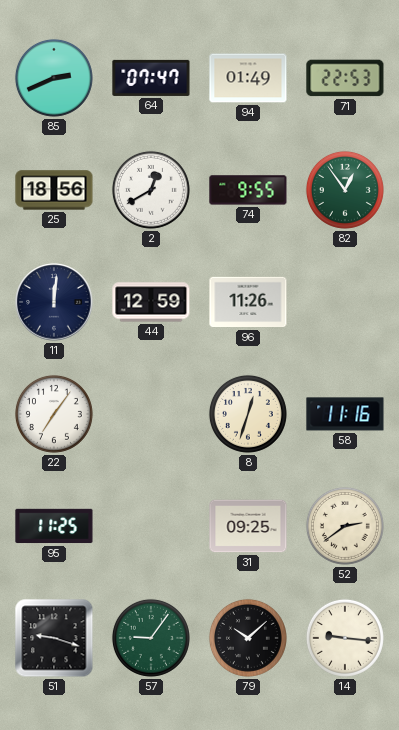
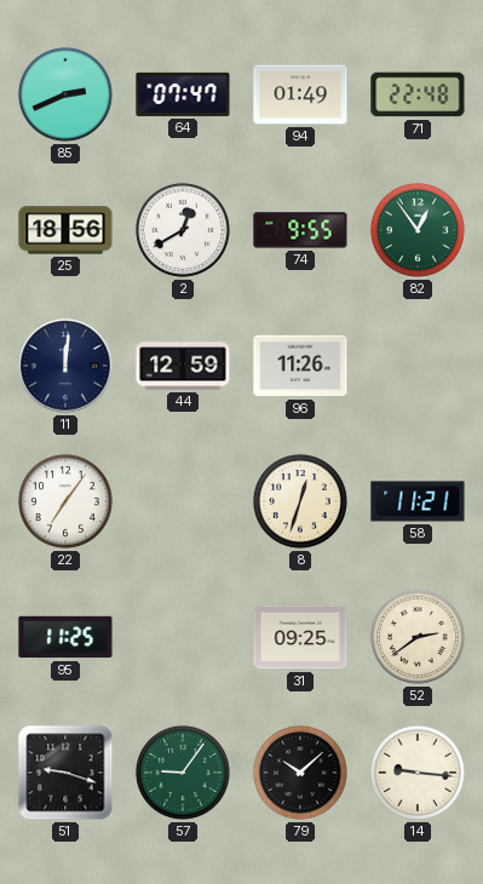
71: 22:53 -> 22:48
58: 11:16 -> 11:21
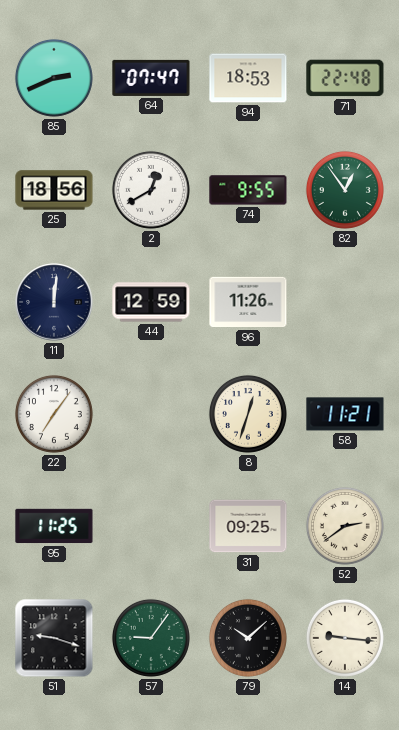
94: 01:49 -> 18:53
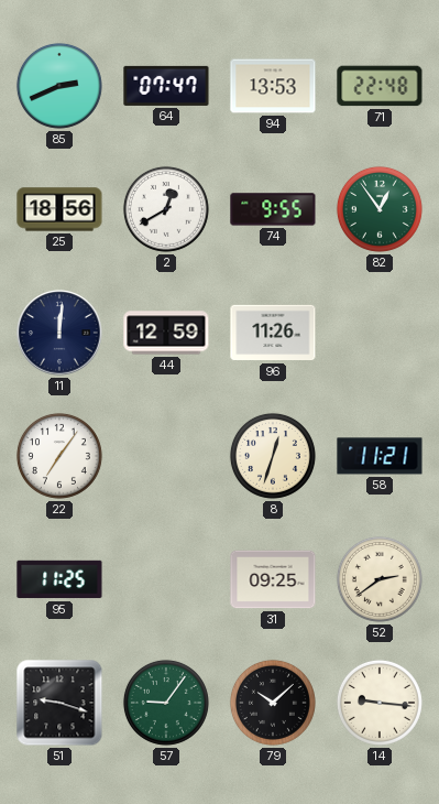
94: 18:53 -> 13:53
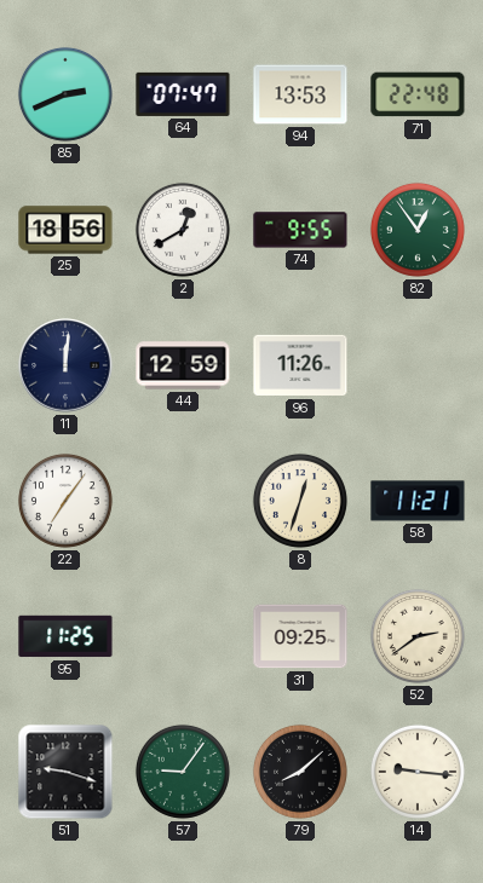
79: 10:08 -> 8:08
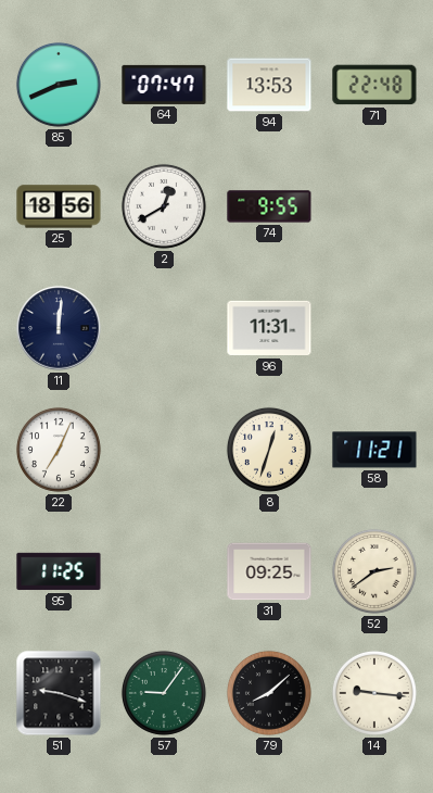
82: 12:54 -> none
44: 12:59 -> none
96: 11:26 -> 11:31
22: 7:06 -> 7:04
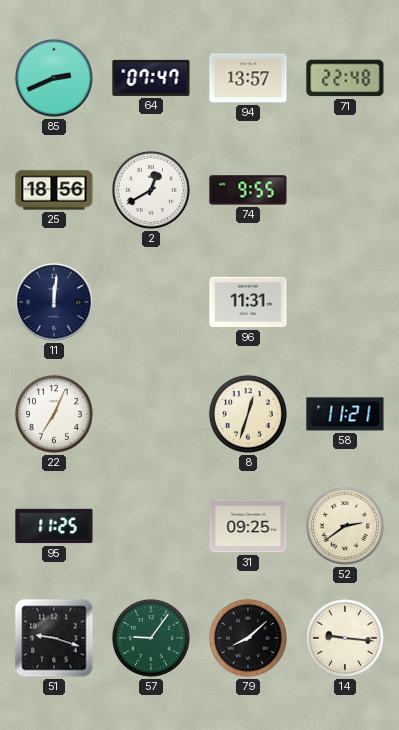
94: 13:53 -> 13:57
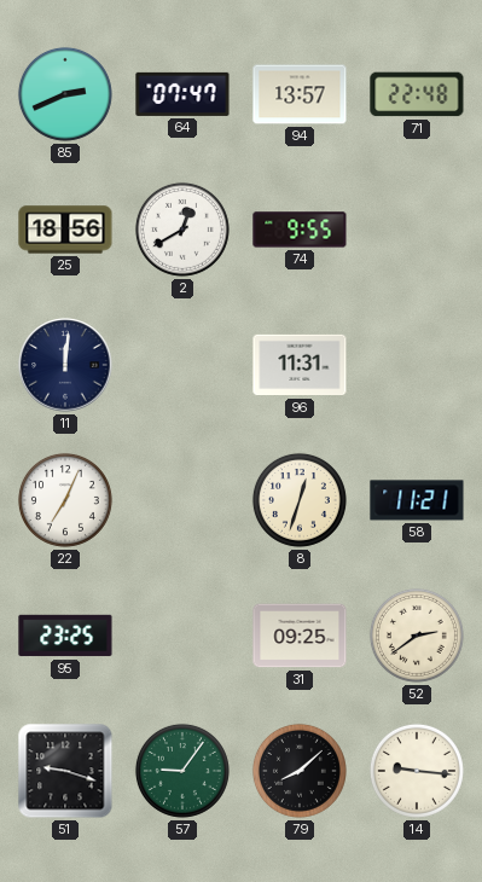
95: 11:25 -> 23:25
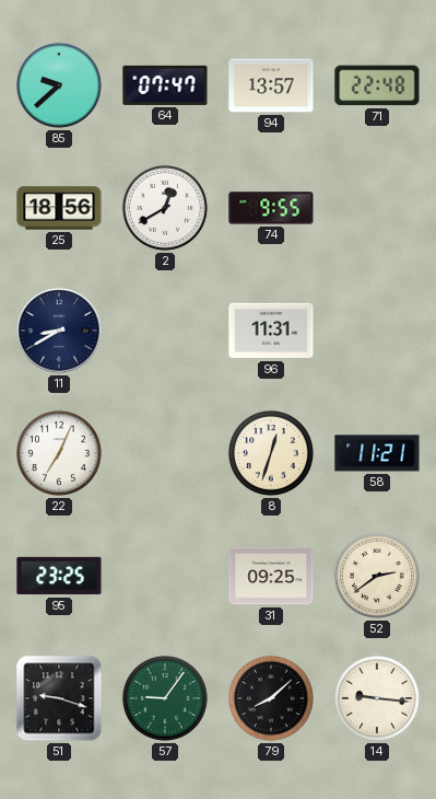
85: 2:41 -> 9:38
11: 12:01 -> 8:40
